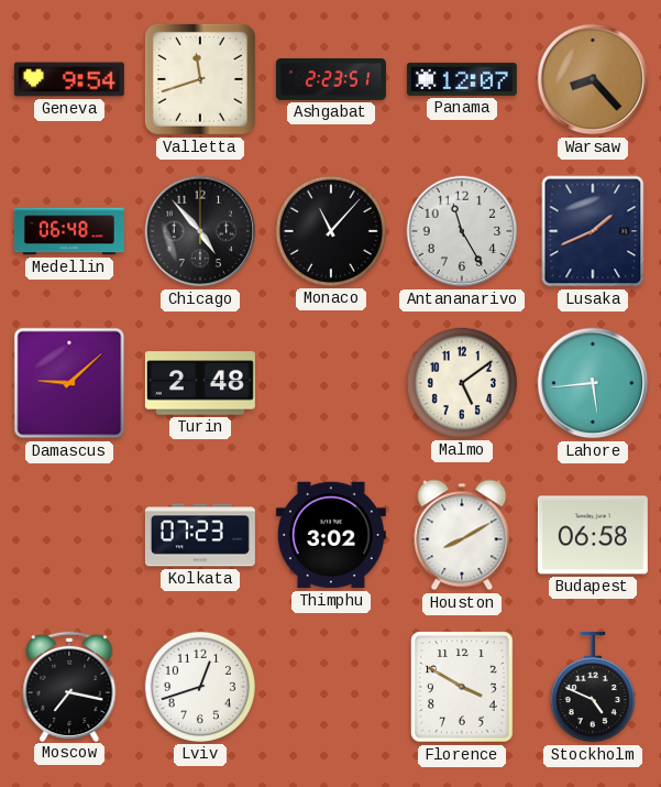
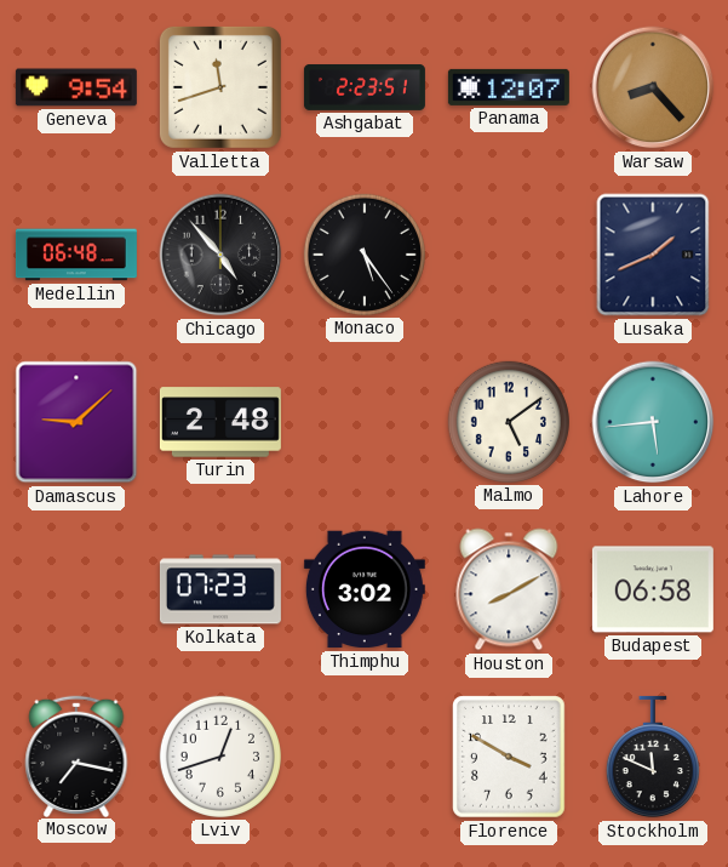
Monaco: 11:07 -> 5:24
Antananarivo: 11:25 -> none
Stockholm: 4:49 -> 11:49
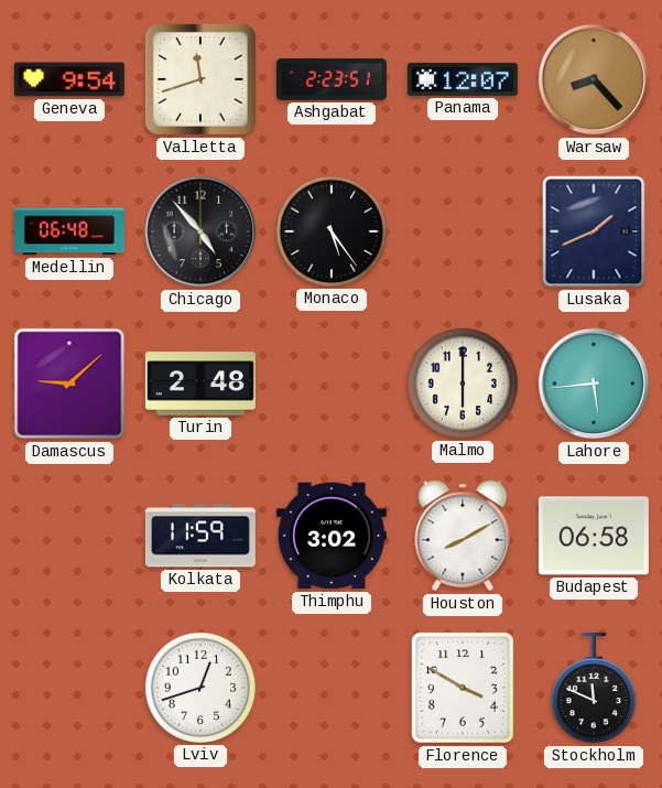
Malmo: 5:09 -> 6:00
Kolkata: 07:23 -> 11:59
Moscow: 7:17 -> none
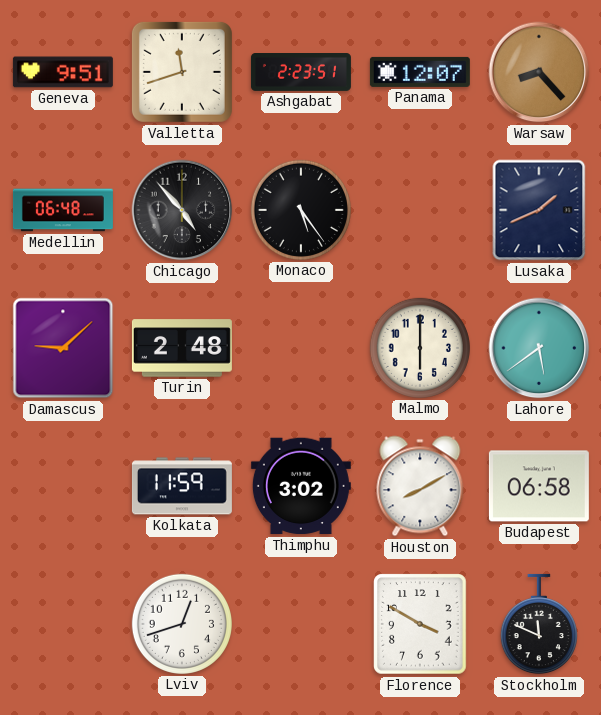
Geneva: 9:54 -> 9:51
Lahore: 5:44 -> 5:39
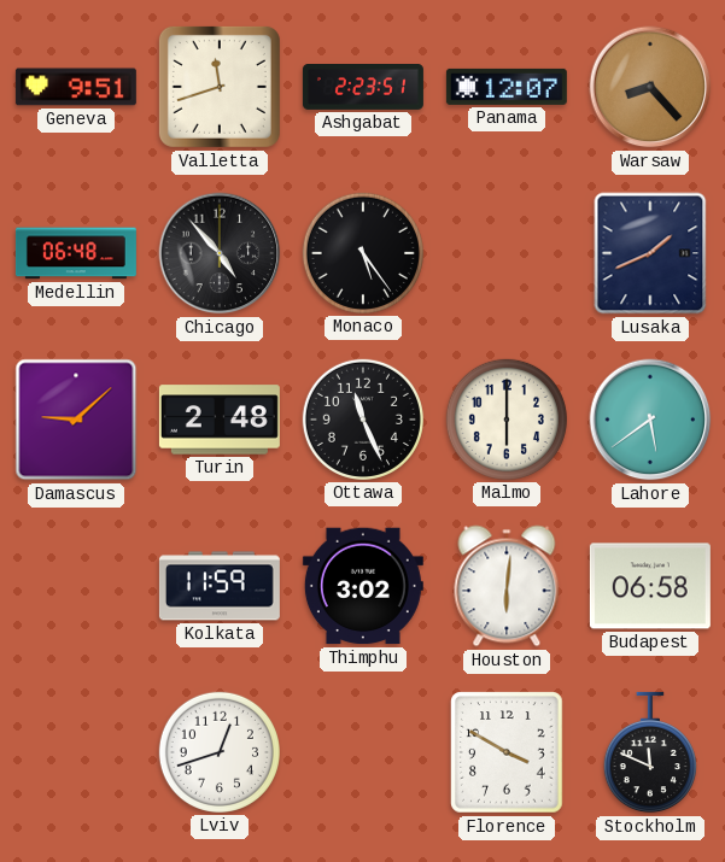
Ottawa: none -> 11:26
Houston: 8:10 -> 6:01
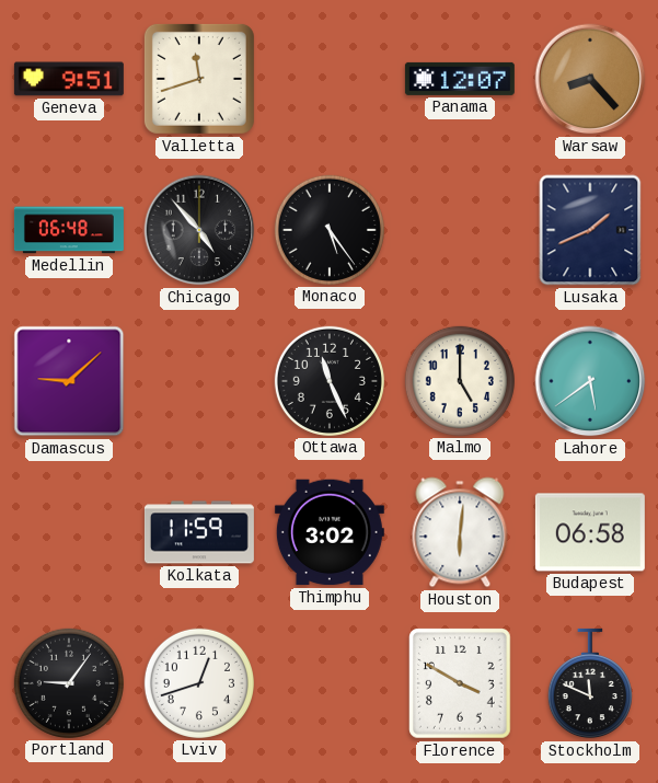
Ashgabat: 2:23 -> none
Turin: 2:48 -> none
Malmo: 6:00 -> 5:00
Portland: none -> 9:06
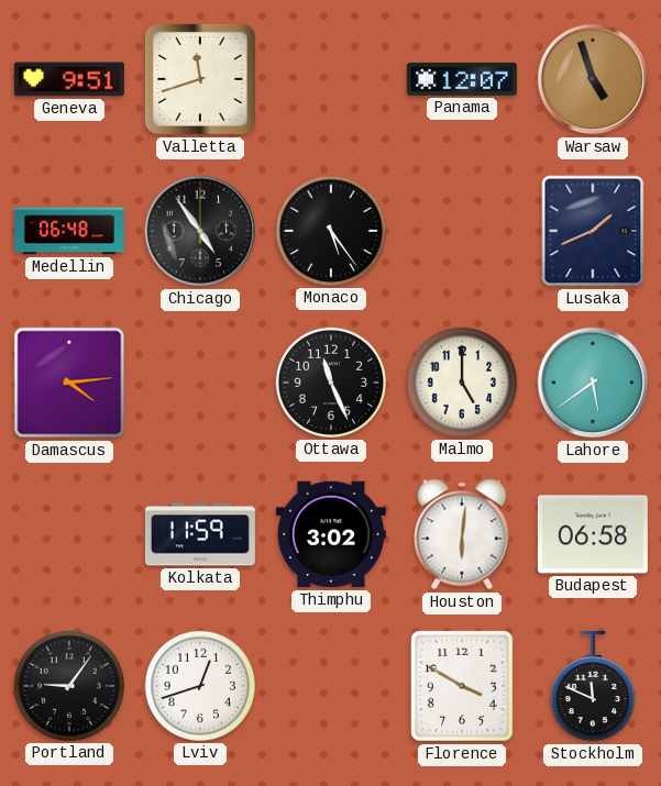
Warsaw: 8:23 -> 4:57
Chicago: 4:53 -> 4:54
Damascus: 9:08 -> 4:14
